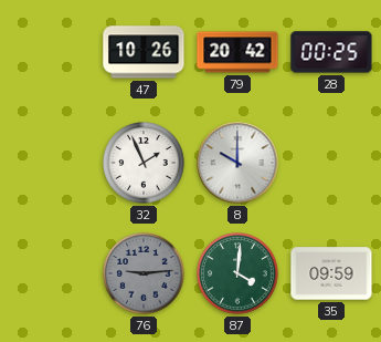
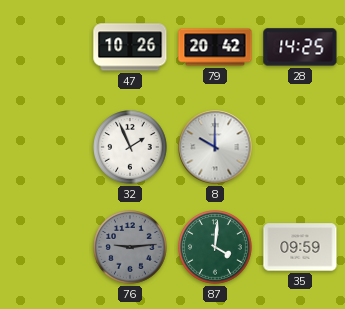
28: 00:25 -> 14:25
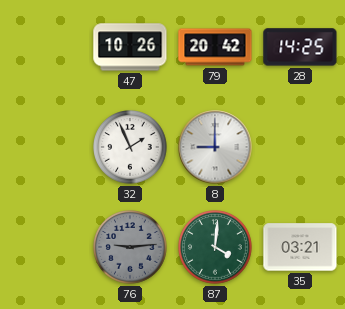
8: 10:00 -> 9:00
35: 09:59 -> 03:21
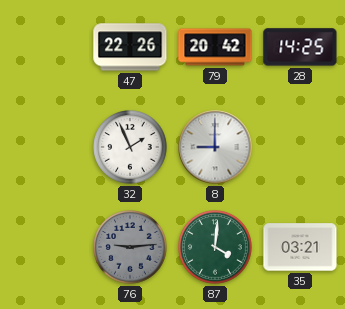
47: 10:26 -> 22:26
